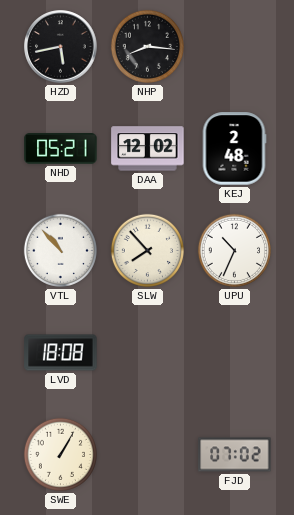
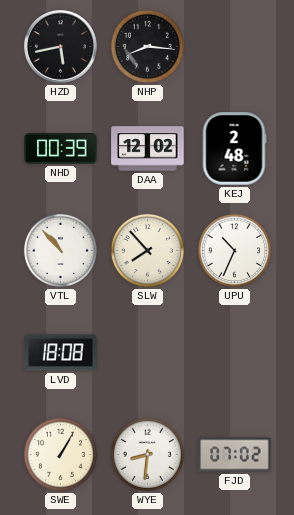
NHD: 05:21 -> 00:39
WYE: none -> 8:31
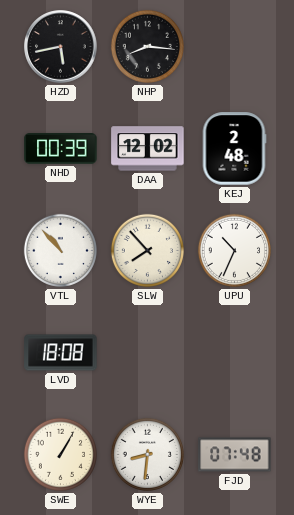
FJD: 07:02 -> 07:48
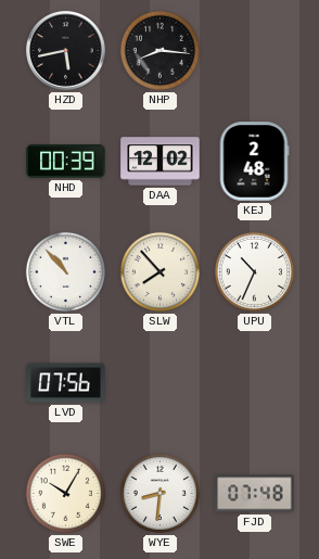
LVD: 18:08 -> 07:56
SWE: 1:05 -> 10:05
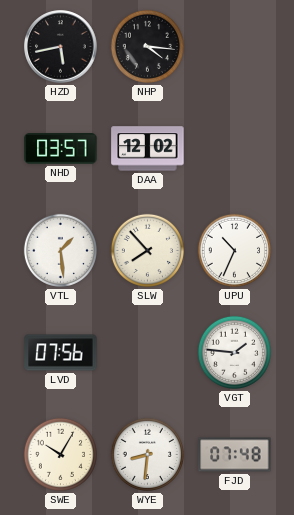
NHP: 8:16 -> 4:16
NHD: 00:39 -> 03:57
KEJ: 2:48 -> none
VTL: 10:53 -> 1:29
VGT: none -> 1:46
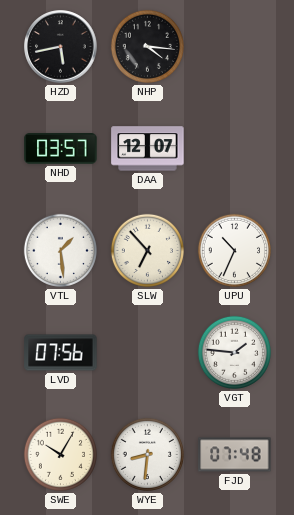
DAA: 12:02 -> 12:07
SLW: 7:53 -> 6:53
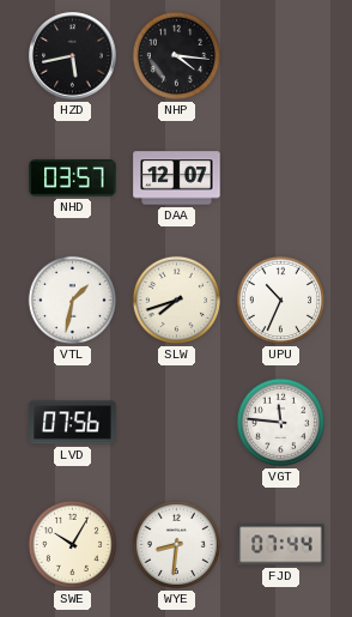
VTL: 1:29 -> 1:32
SLW: 6:53 -> 7:42
VGT: 1:46 -> 11:46
FJD: 07:48 -> 07:44
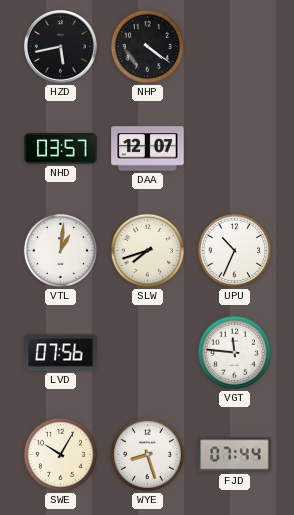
NHP: 4:16 -> 4:21
VTL: 1:32 -> 1:01
WYE: 8:31 -> 8:27
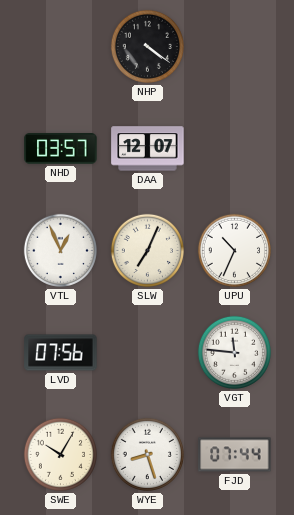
HZD: 5:43 -> none
VTL: 1:01 -> 12:56
SLW: 7:42 -> 7:04
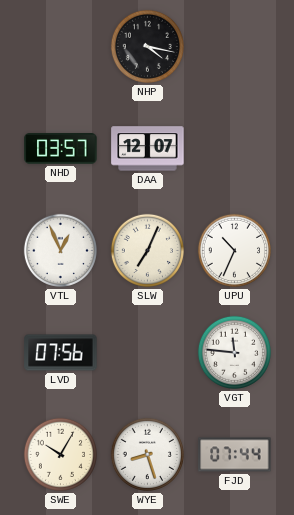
NHP: 4:21 -> 4:17
